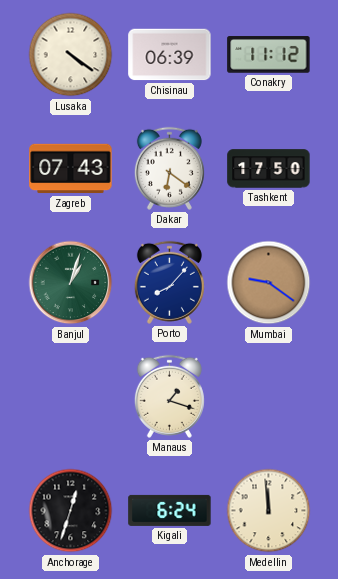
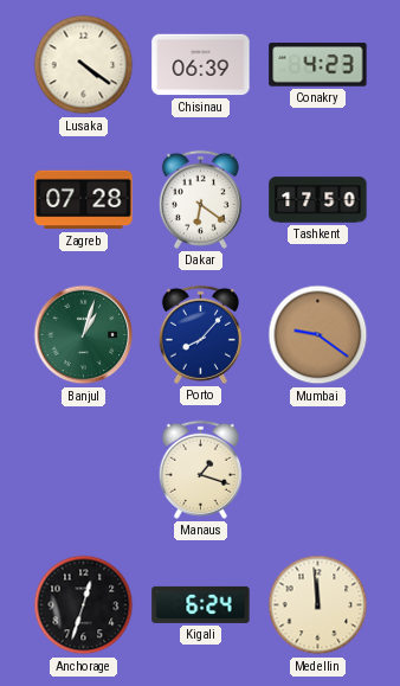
Conakry: 11:12 -> 4:23
Zagreb: 07:43 -> 07:28
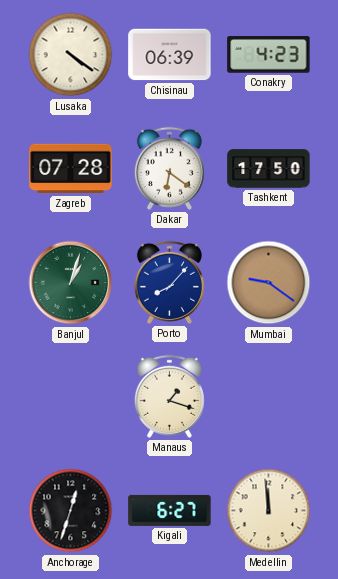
Kigali: 6:24 -> 6:27
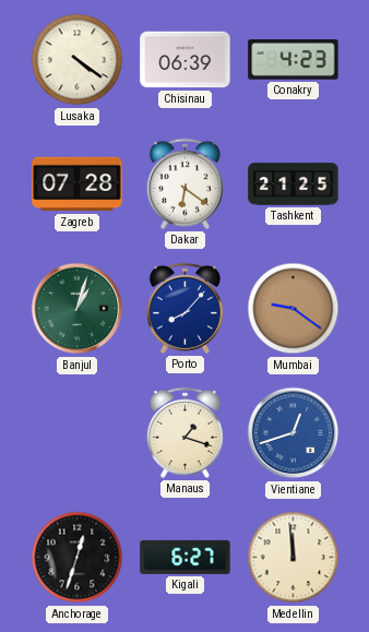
Tashkent: 17:50 -> 21:25
Vientiane: none -> 12:42
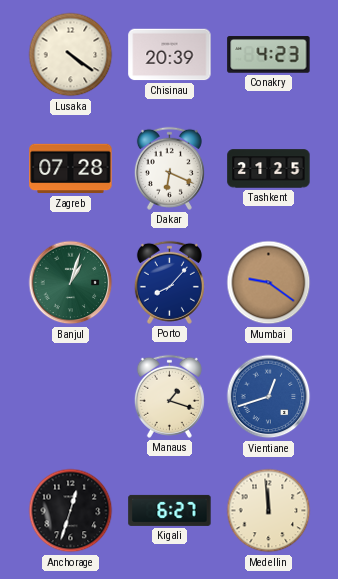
Chisinau: 06:39 -> 20:39
Dakar: 6:21 -> 6:19
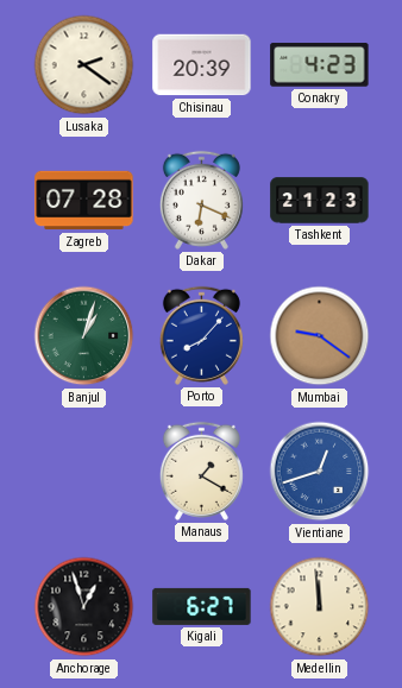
Lusaka: 4:21 -> 2:21
Tashkent: 21:25 -> 21:23
Manaus: 1:18 -> 1:20
Anchorage: 12:33 -> 12:57
